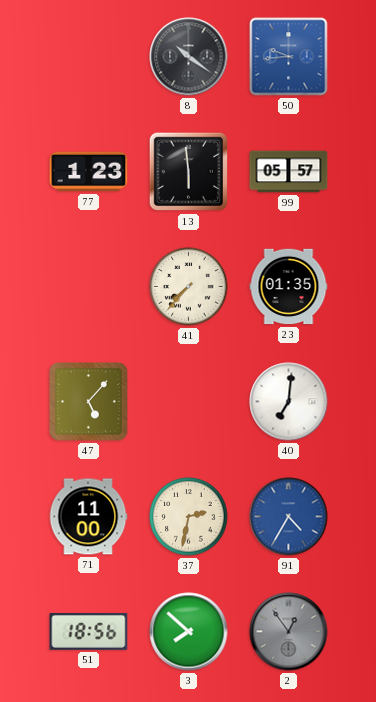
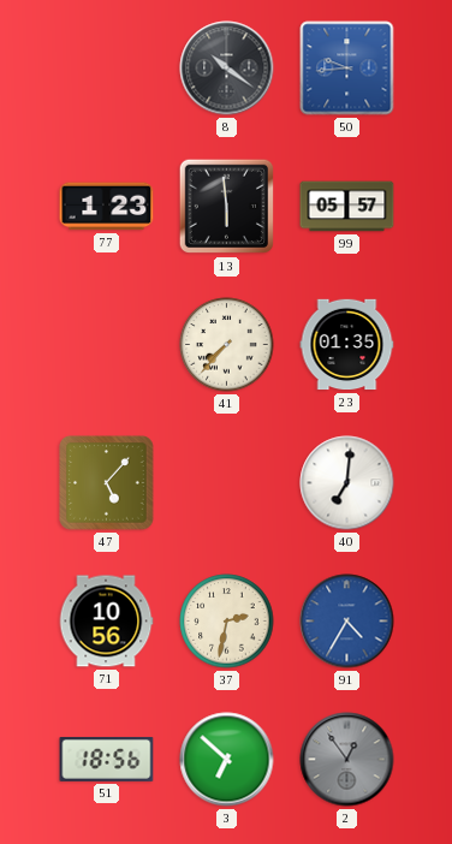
71: 11:00 -> 10:56
3: 7:52 -> 6:52
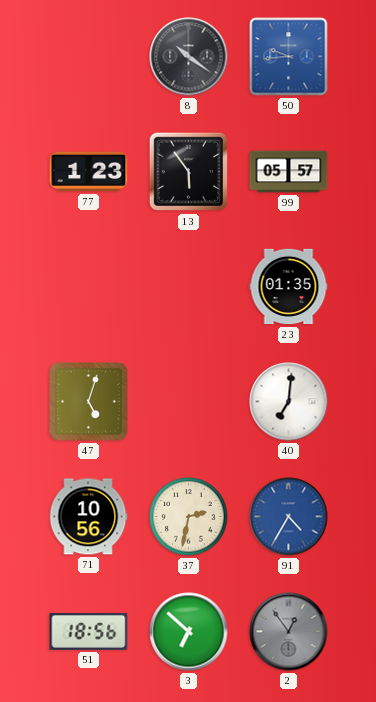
13: 5:59 -> 5:54
41: 7:37 -> none
47: 5:07 -> 5:03
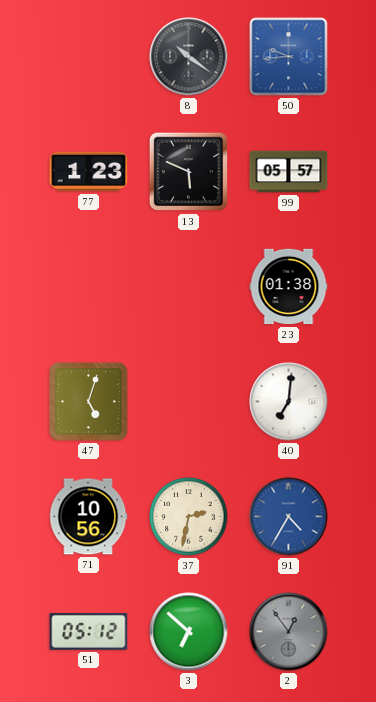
13: 5:54 -> 5:49
23: 01:35 -> 01:38
51: 18:56 -> 05:12
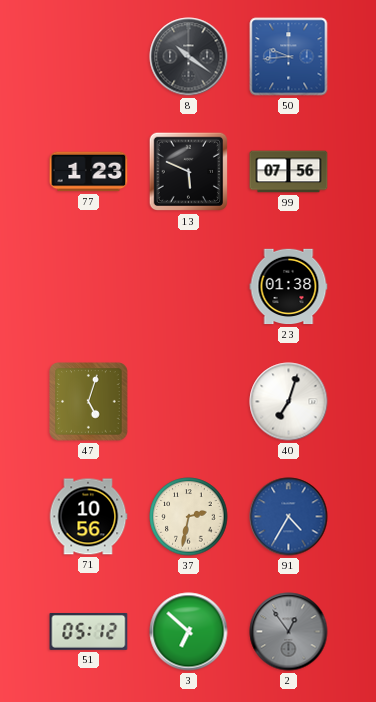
99: 05:57 -> 07:56
40: 7:01 -> 7:03
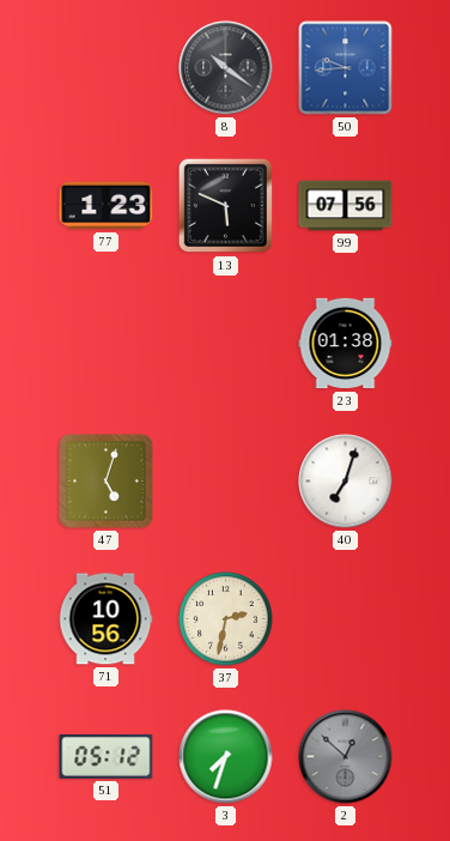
91: 4:35 -> none
3: 6:52 -> 7:33
2: 12:54 -> 12:52
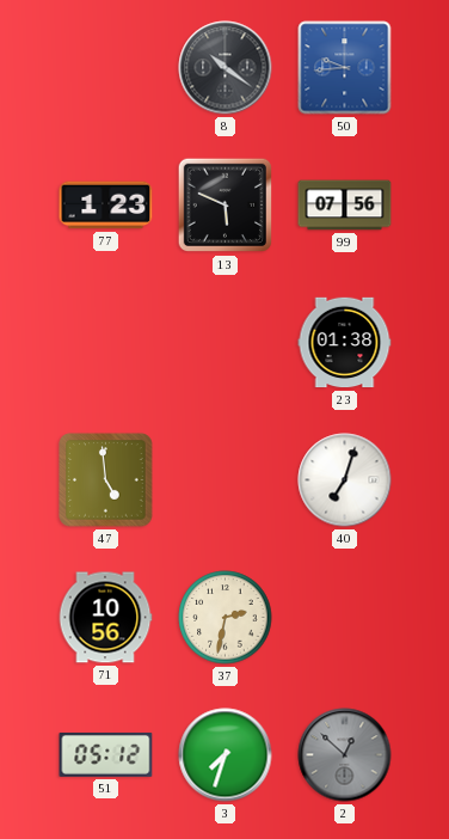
47: 5:03 -> 4:59
